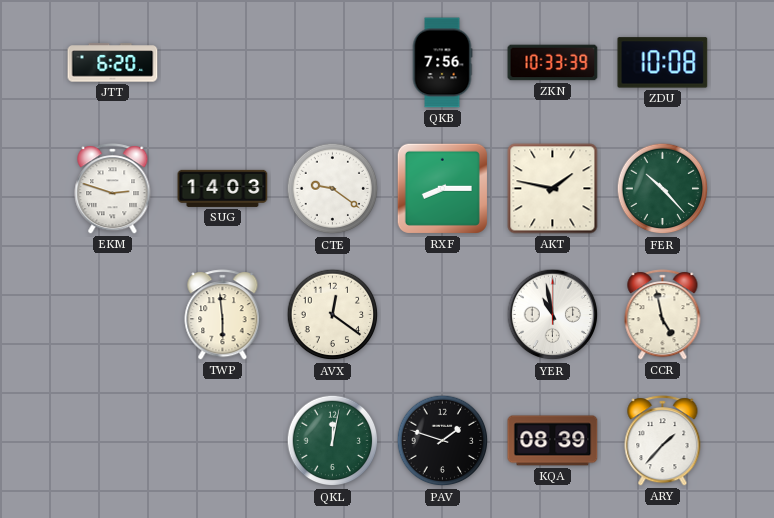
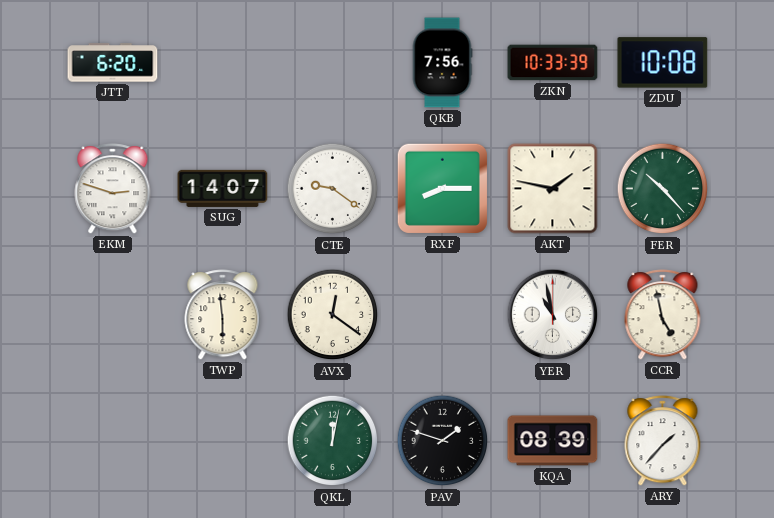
SUG: 14:03 -> 14:07
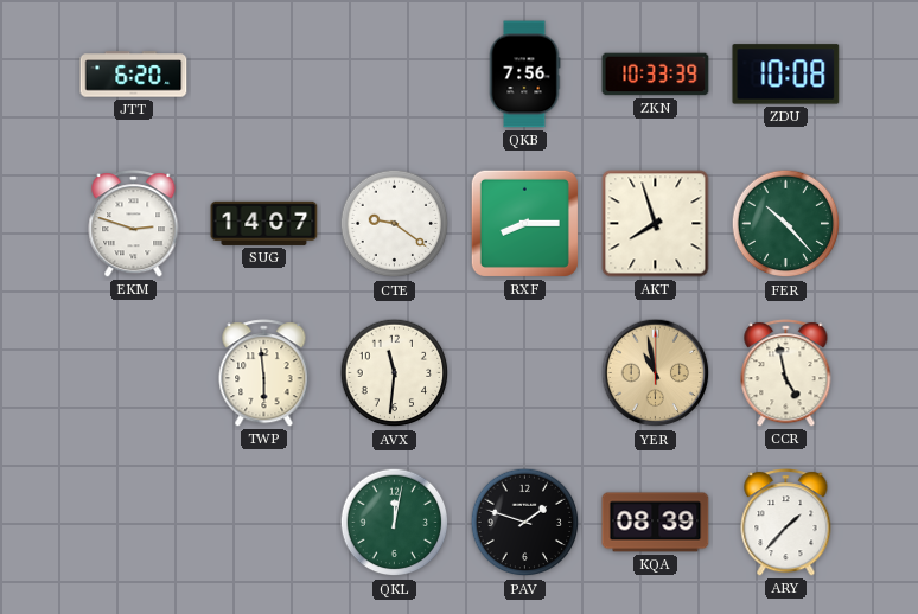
AKT: 1:47 -> 7:57
AVX: 12:21 -> 11:31
YER dial: white -> champagne
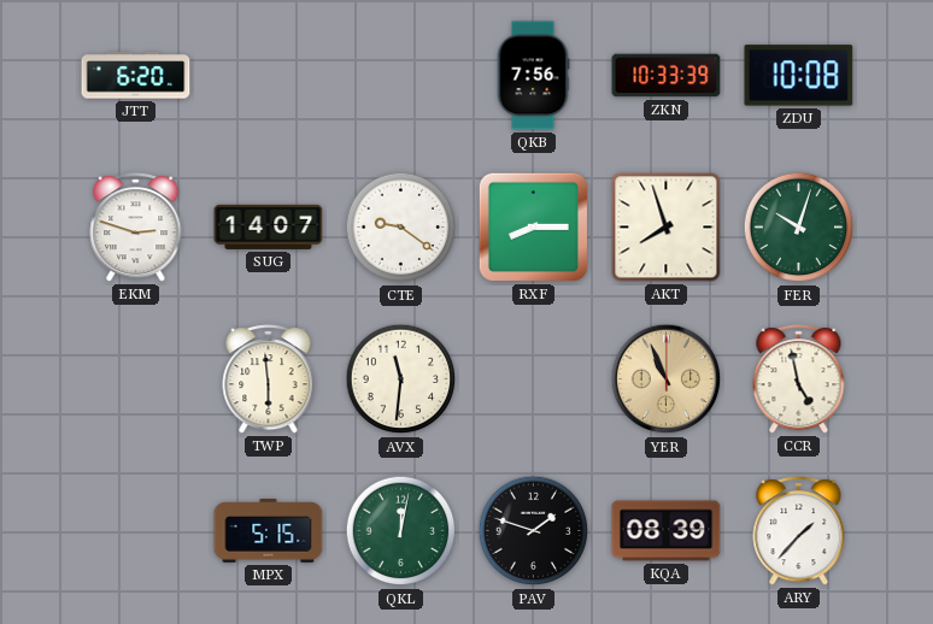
FER: 10:23 -> 10:03
YER: 10:58 -> 10:56
MPX: none -> 5:15
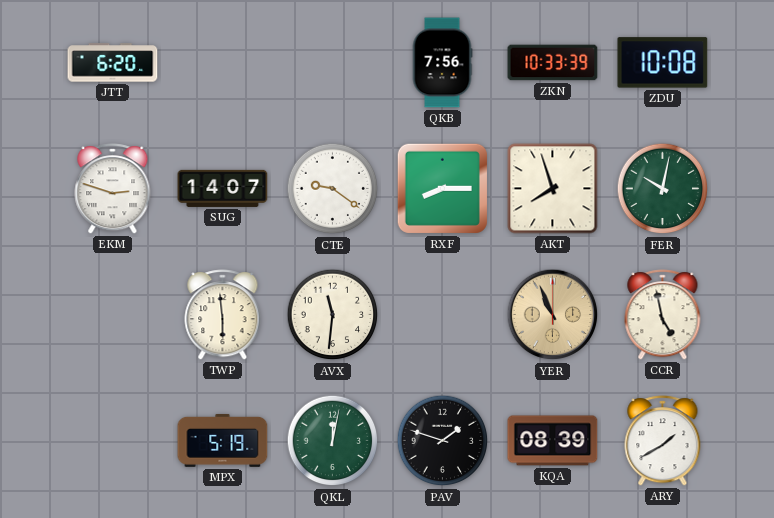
FER: 10:03 -> 10:02
MPX: 5:15 -> 5:19
ARY: 1:37 -> 1:40
